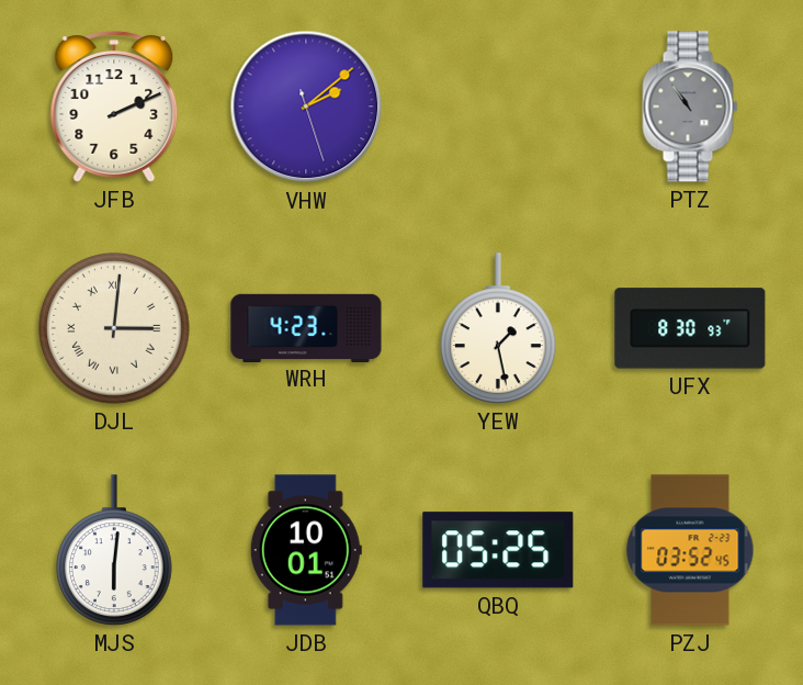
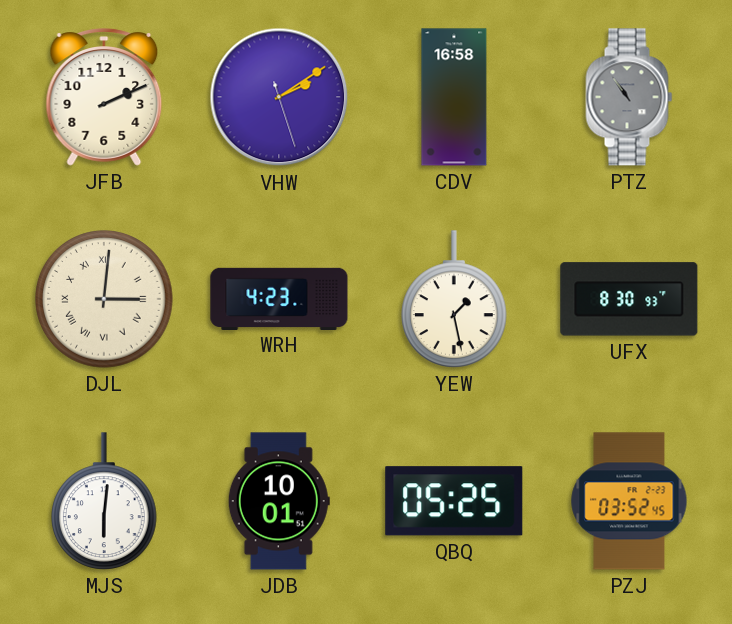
VHW: 2:08 -> 2:09
CDV: none -> 16:58
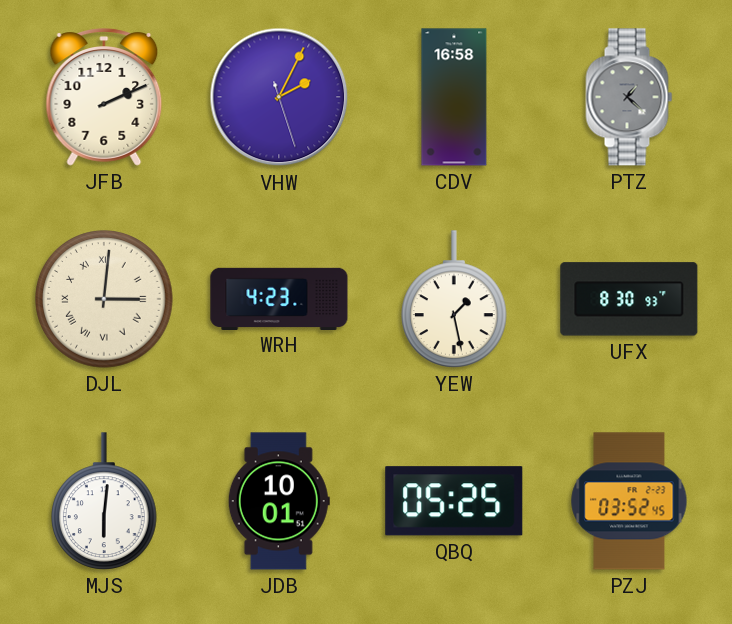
VHW: 2:09 -> 2:04
PTZ: 10:54 -> 1:22
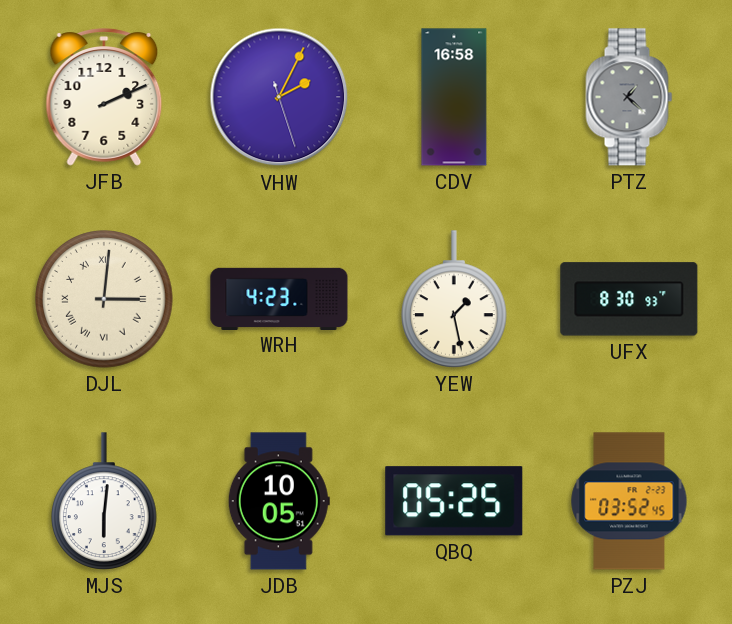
JDB: 10:01 -> 10:05
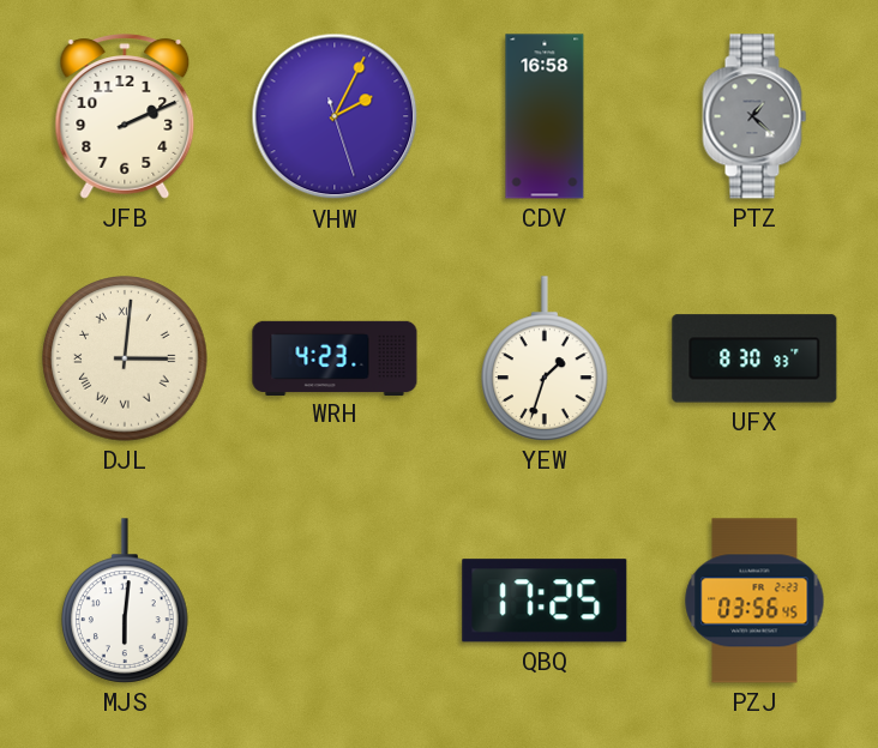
YEW: 1:28 -> 1:33
JDB: 10:05 -> none
QBQ: 05:25 -> 17:25
PZJ: 03:52 -> 03:56
